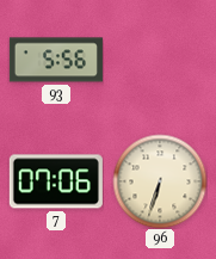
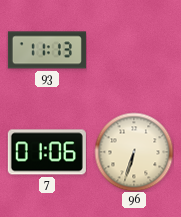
93: 5:56 -> 11:13
7: 07:06 -> 01:06
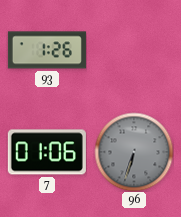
93: 11:13 -> 1:26
96 dial: cream -> grey
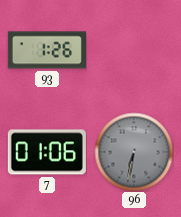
96: 6:33 -> 6:32
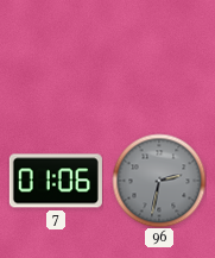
93: 1:26 -> none
96: 6:32 -> 2:32
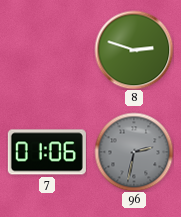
8: none -> 2:48
